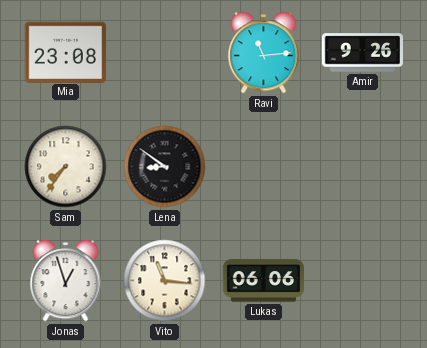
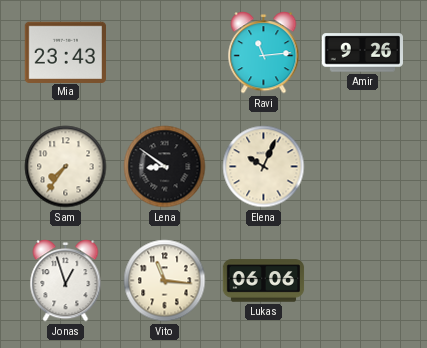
Mia: 23:08 -> 23:43
Elena: none -> 10:04
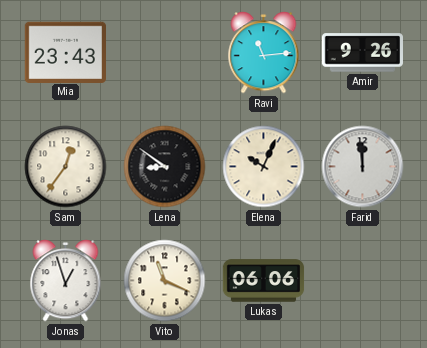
Sam: 7:36 -> 12:36
Farid: none -> 11:59
Vito: 11:16 -> 11:19
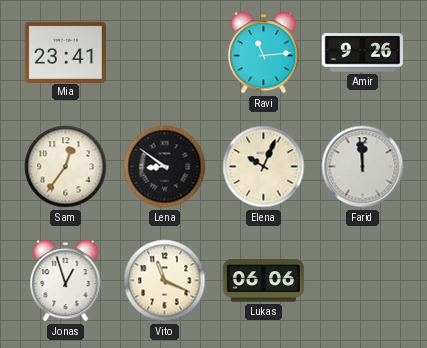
Mia: 23:43 -> 23:41
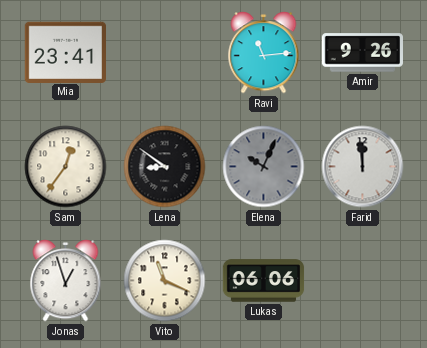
Elena dial: cream -> grey
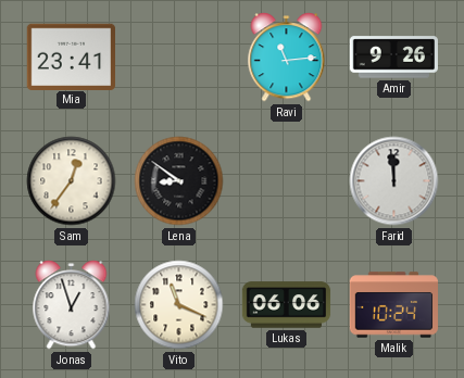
Elena: 10:04 -> none
Malik: none -> 10:24
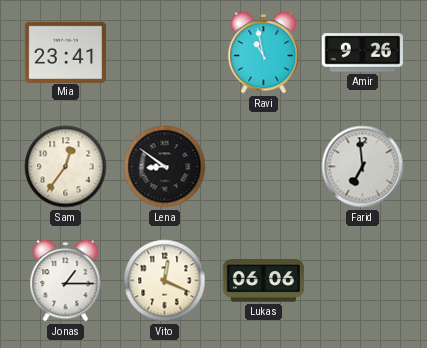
Ravi: 11:14 -> 10:58
Farid: 11:59 -> 6:59
Jonas: 12:57 -> 1:15
Vito: 11:19 -> 12:19
Malik: 10:24 -> none
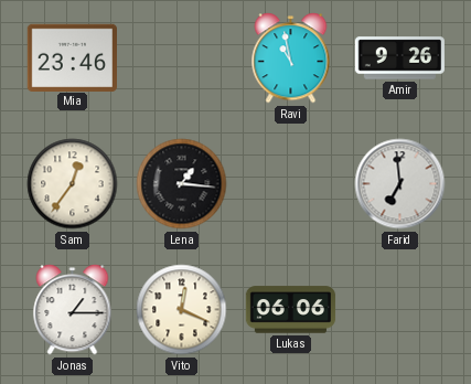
Mia: 23:41 -> 23:46
Lena: 8:51 -> 1:16
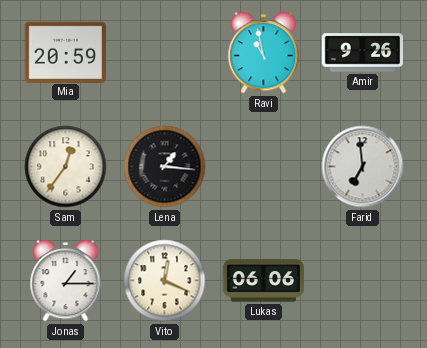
Mia: 23:46 -> 20:59
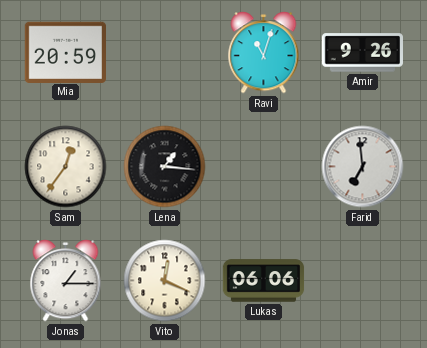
Ravi: 10:58 -> 11:03
